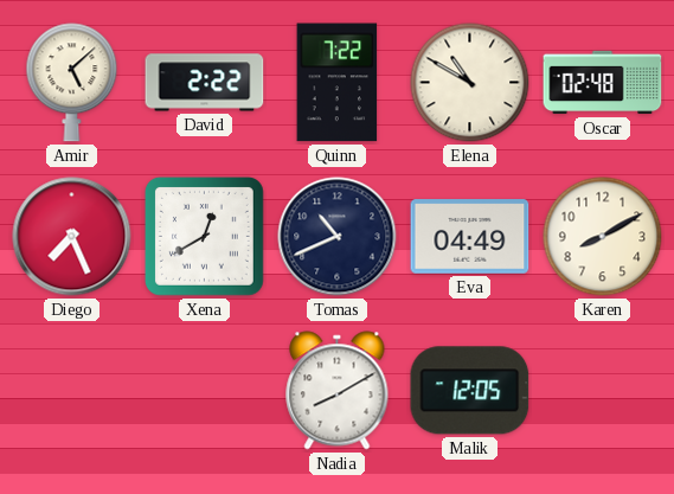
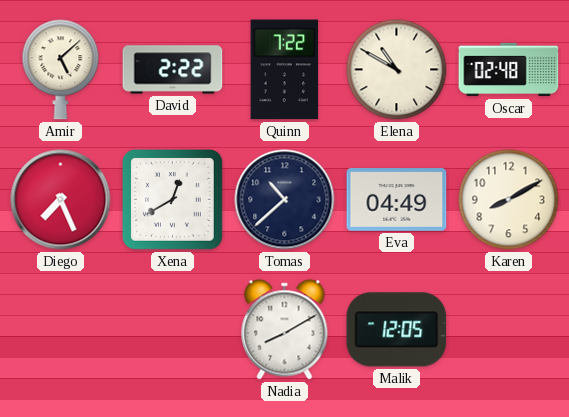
Tomas: 10:41 -> 10:38
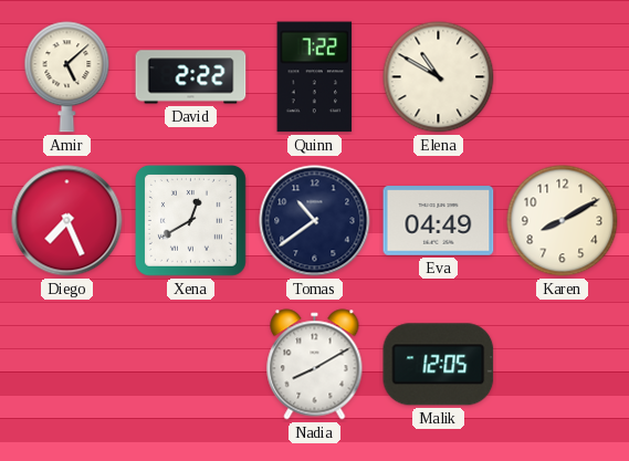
Oscar: 02:48 -> none
Tomas: 10:38 -> 10:39
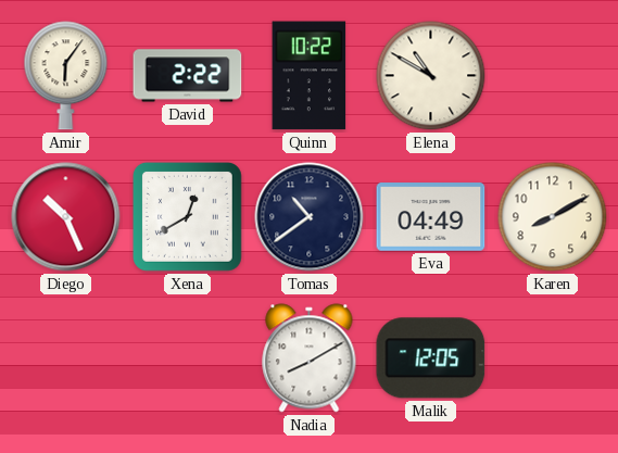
Amir: 5:08 -> 6:06
Quinn: 7:22 -> 10:22
Diego: 7:26 -> 10:26
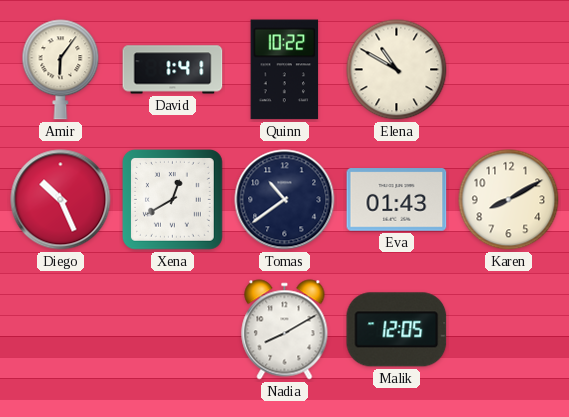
David: 2:22 -> 1:41
Eva: 04:49 -> 01:43
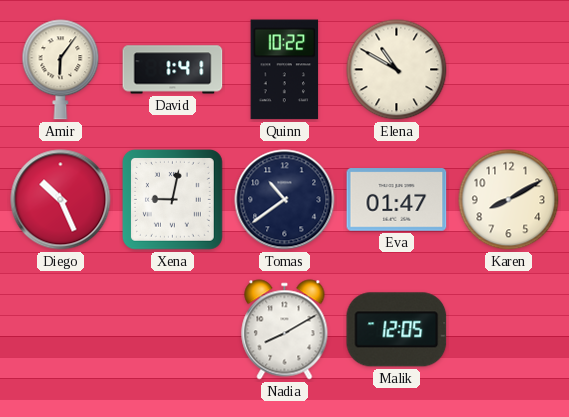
Xena: 12:40 -> 9:02
Eva: 01:43 -> 01:47
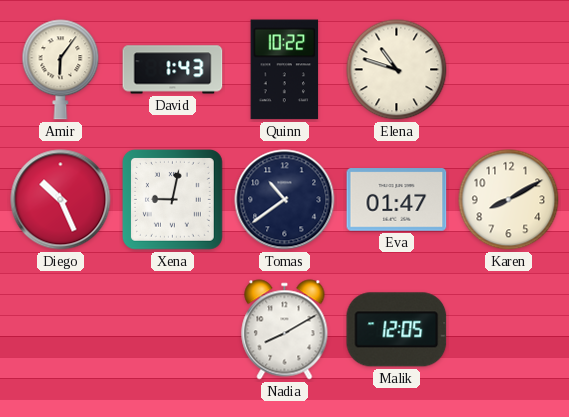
David: 1:41 -> 1:43
Elena: 10:50 -> 10:48
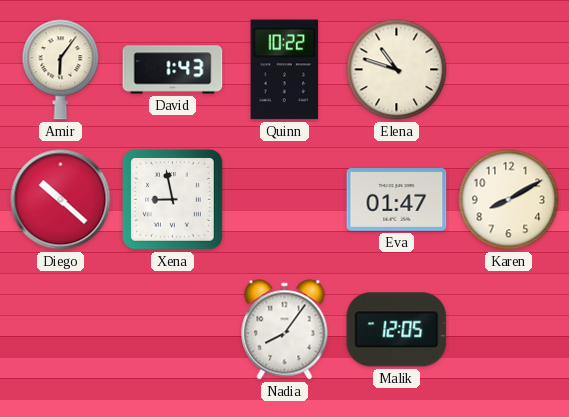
Diego: 10:26 -> 10:22
Xena: 9:02 -> 8:58
Tomas: 10:39 -> none
Nadia: 8:10 -> 8:06
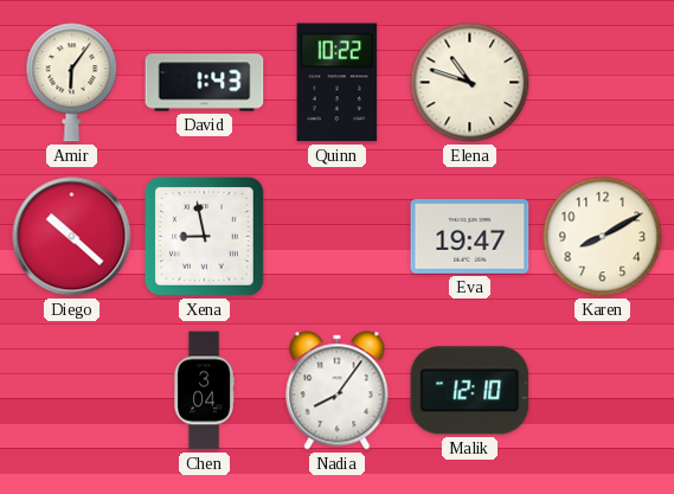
Eva: 01:47 -> 19:47
Chen: none -> 3:04
Malik: 12:05 -> 12:10
